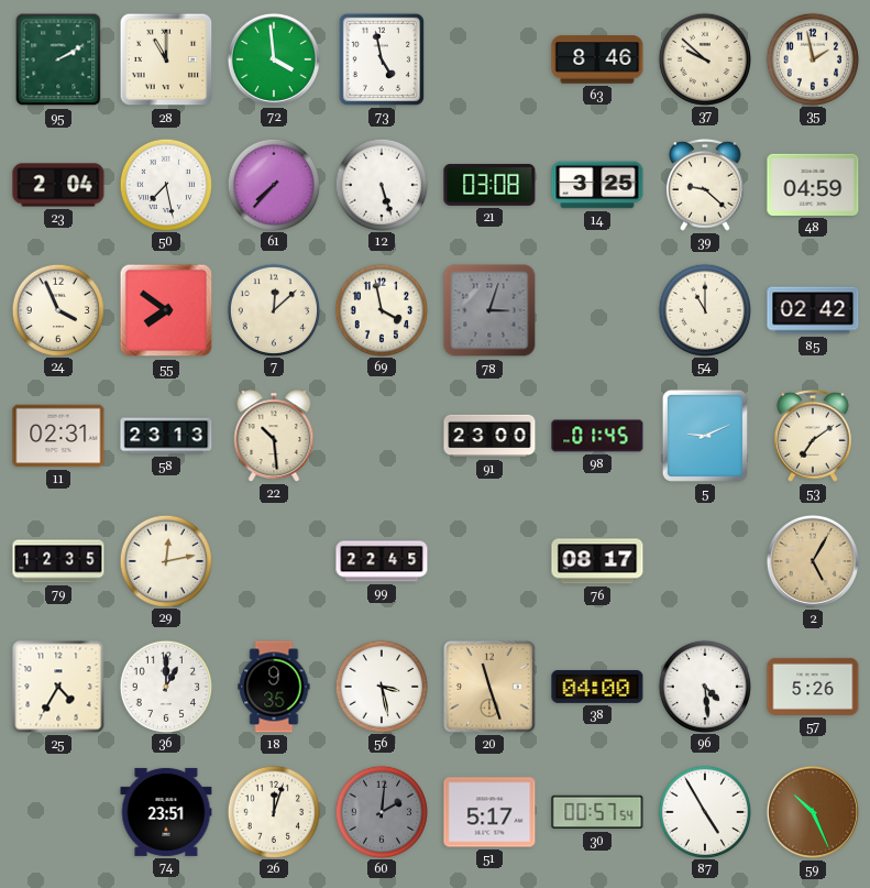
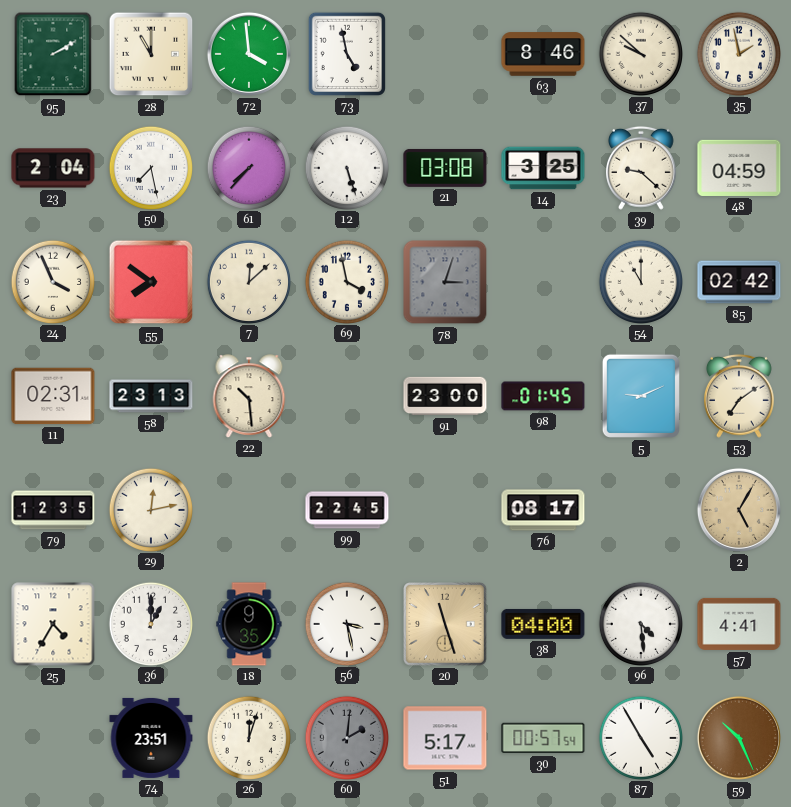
57: 5:26 -> 4:41
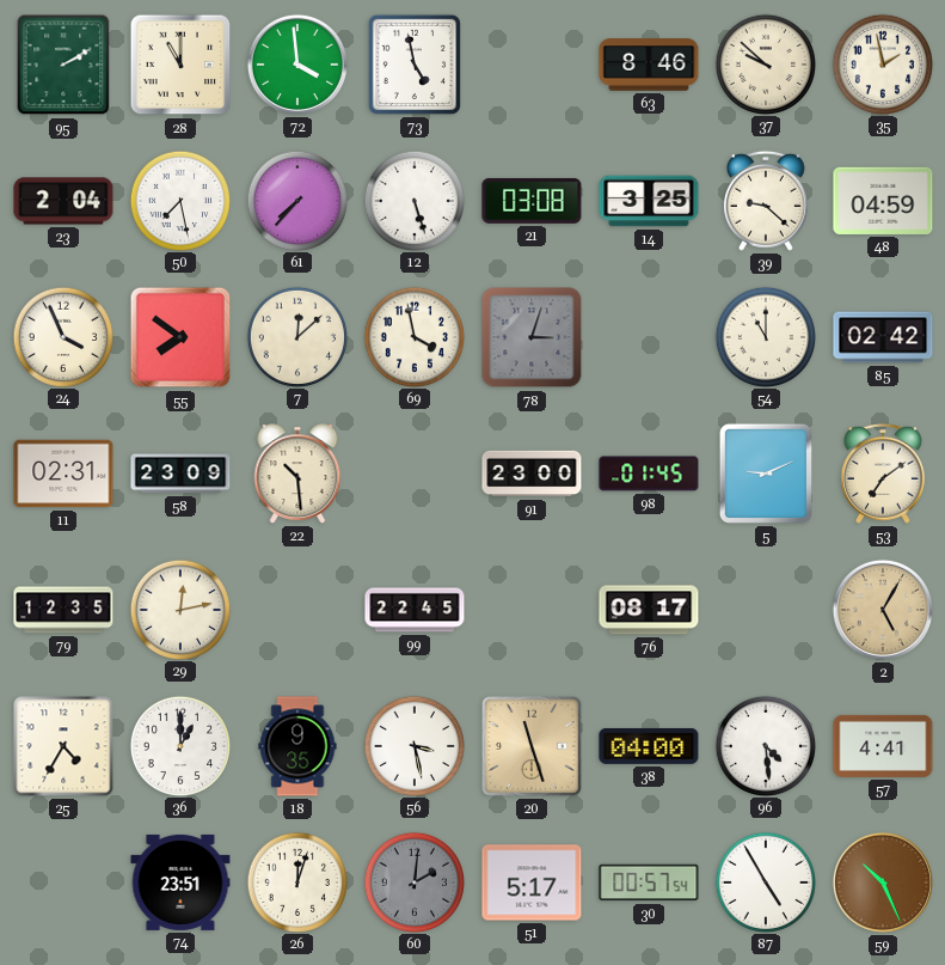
58: 23:13 -> 23:09
